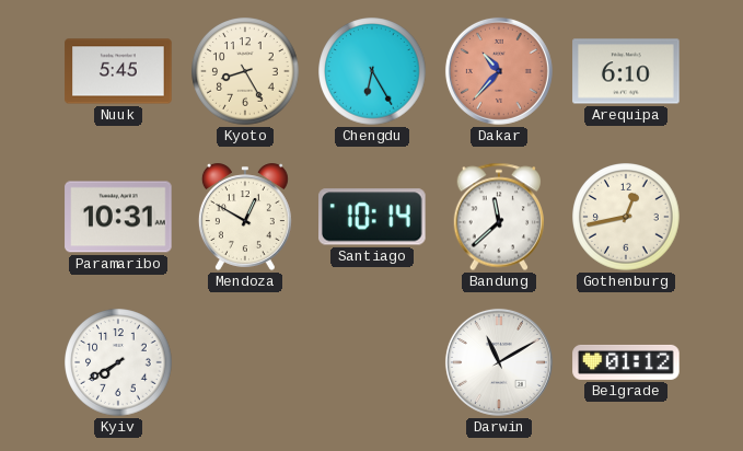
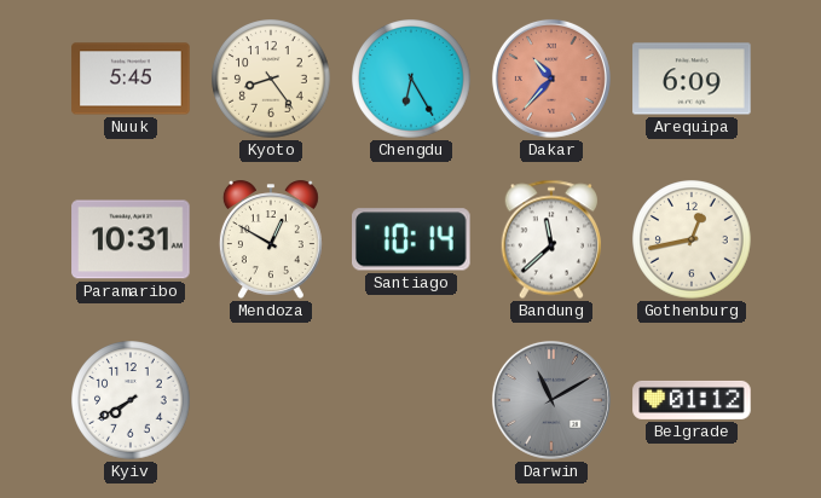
Kyoto: 8:25 -> 8:24
Arequipa: 6:10 -> 6:09
Darwin dial: white -> grey
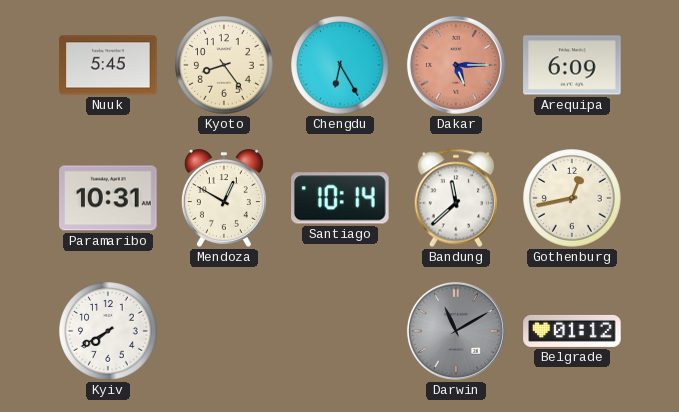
Dakar: 10:37 -> 5:15
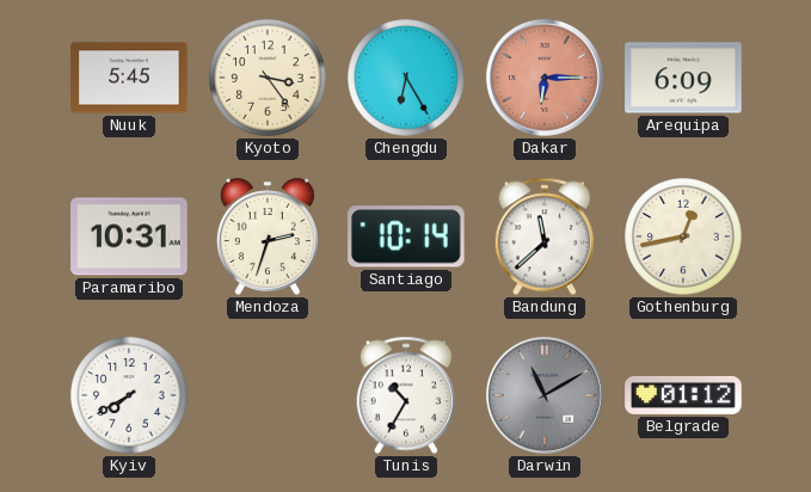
Kyoto: 8:24 -> 3:24
Dakar: 5:15 -> 6:15
Mendoza: 12:50 -> 2:33
Tunis: none -> 10:35
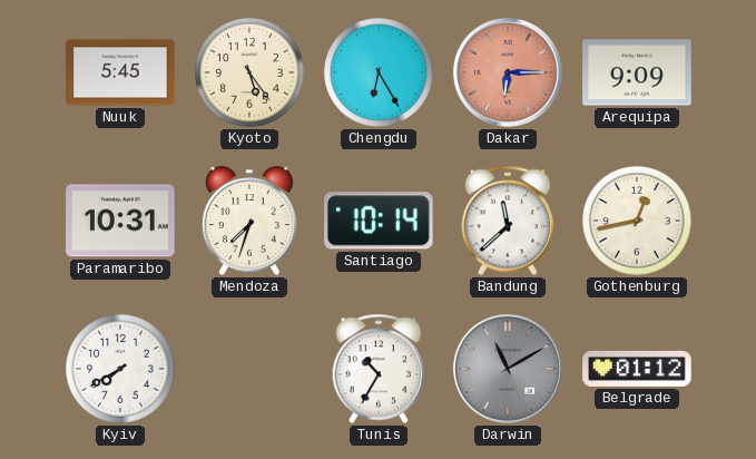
Kyoto: 3:24 -> 5:24
Arequipa: 6:09 -> 9:09
Mendoza: 2:33 -> 7:33
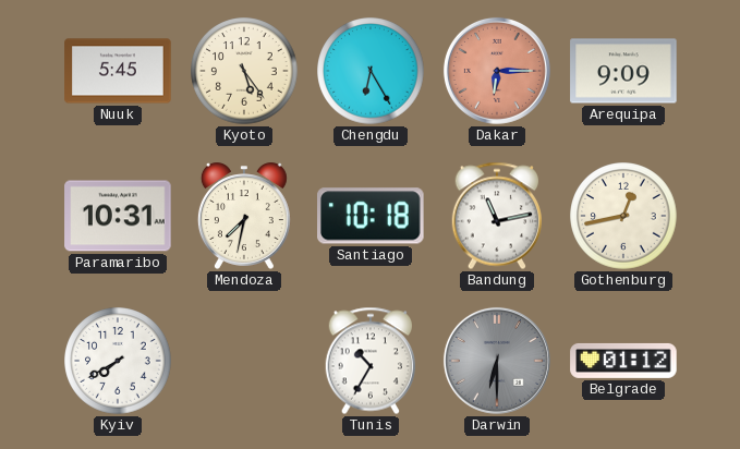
Mendoza: 7:33 -> 7:32
Santiago: 10:14 -> 10:18
Bandung: 11:38 -> 11:13
Darwin: 11:10 -> 6:30
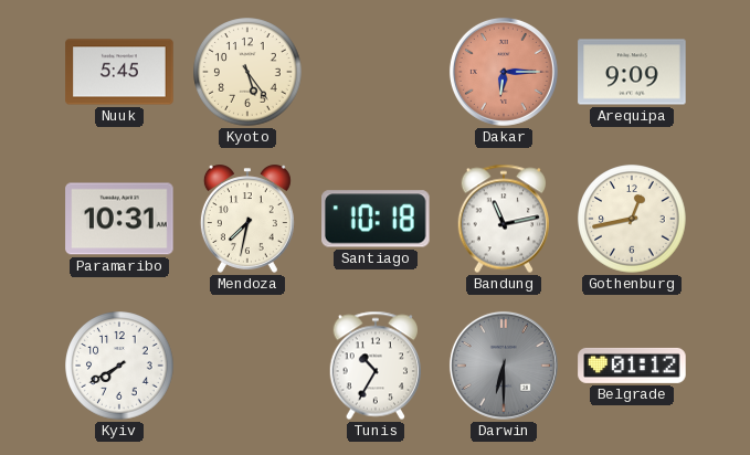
Chengdu: 6:25 -> none
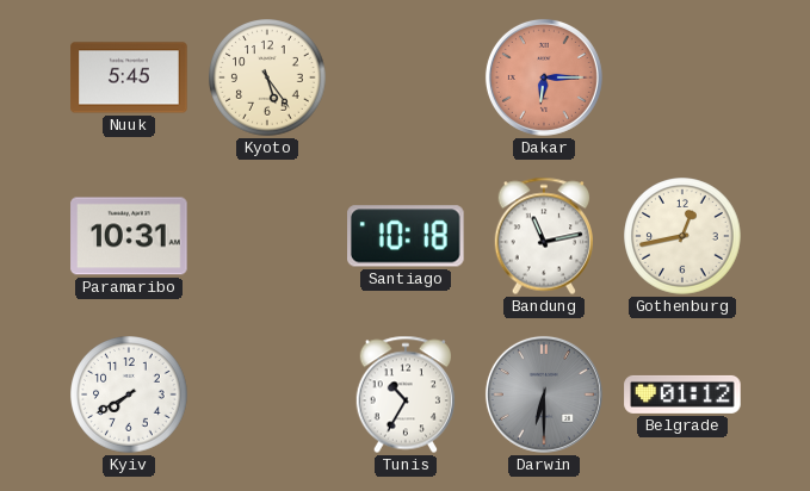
Arequipa: 9:09 -> none
Mendoza: 7:32 -> none
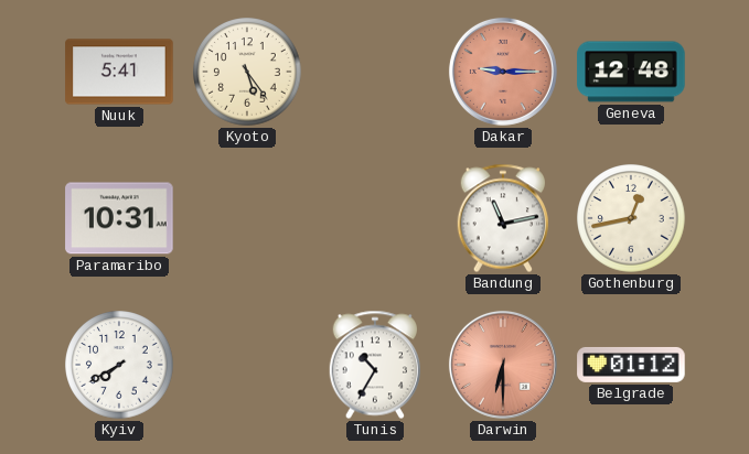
Nuuk: 5:45 -> 5:41
Dakar: 6:15 -> 9:15
Geneva: none -> 12:48
Santiago: 10:18 -> none
Darwin dial: grey -> salmon
